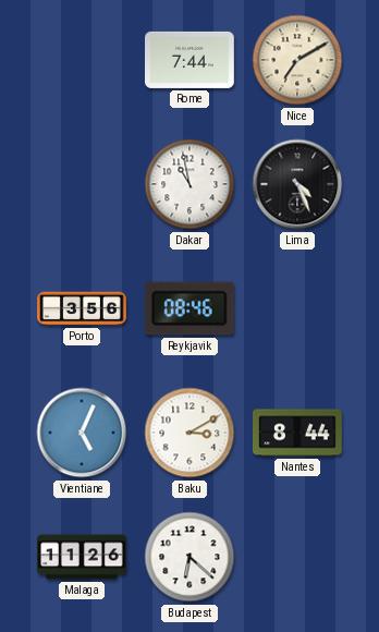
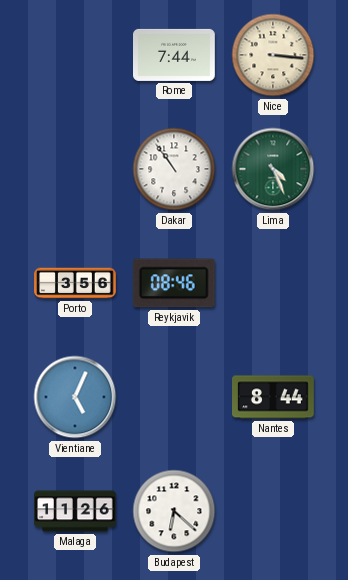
Nice: 7:10 -> 3:16
Dakar: 10:58 -> 10:54
Lima dial: black -> green
Baku: 3:10 -> none
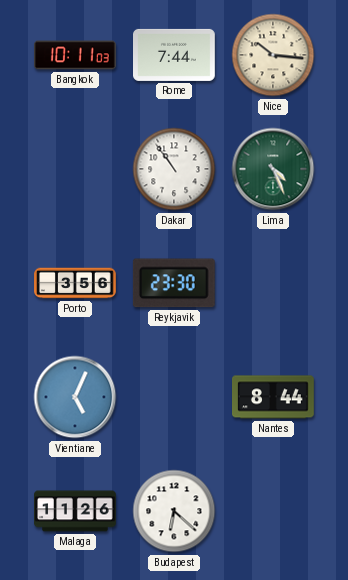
Bangkok: none -> 10:11
Nice: 3:16 -> 10:16
Reykjavik: 08:46 -> 23:30
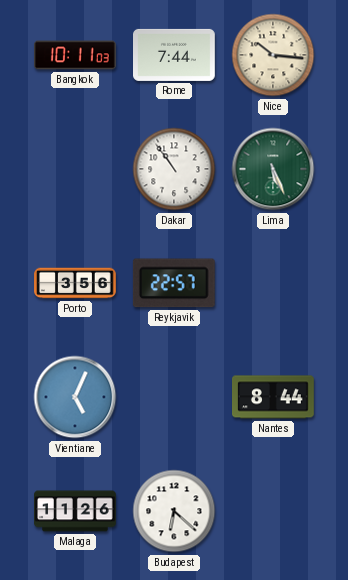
Lima: 4:26 -> 5:26
Reykjavik: 23:30 -> 22:57
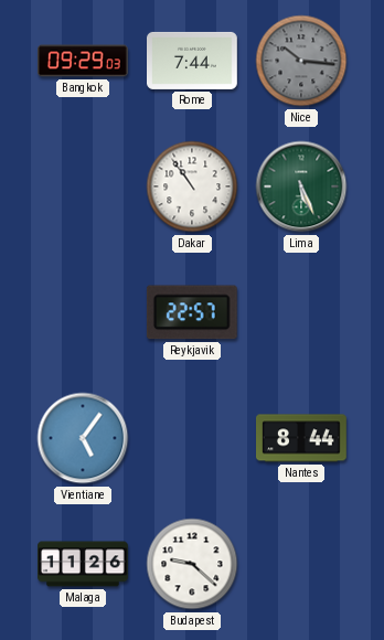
Bangkok: 10:11 -> 09:29
Nice dial: cream -> grey
Porto: 3:56 -> none
Vientiane: 5:04 -> 5:06
Budapest: 6:22 -> 9:22
